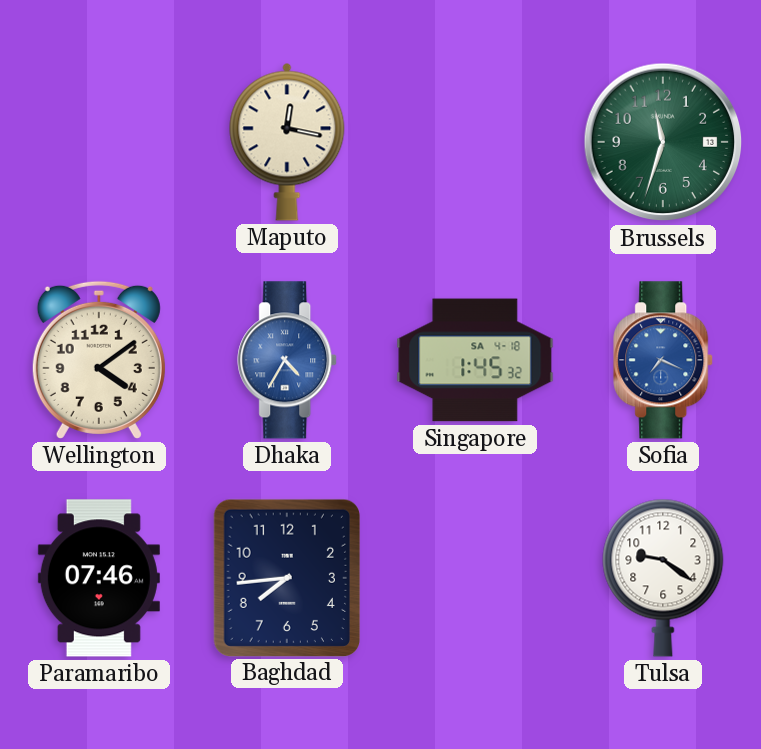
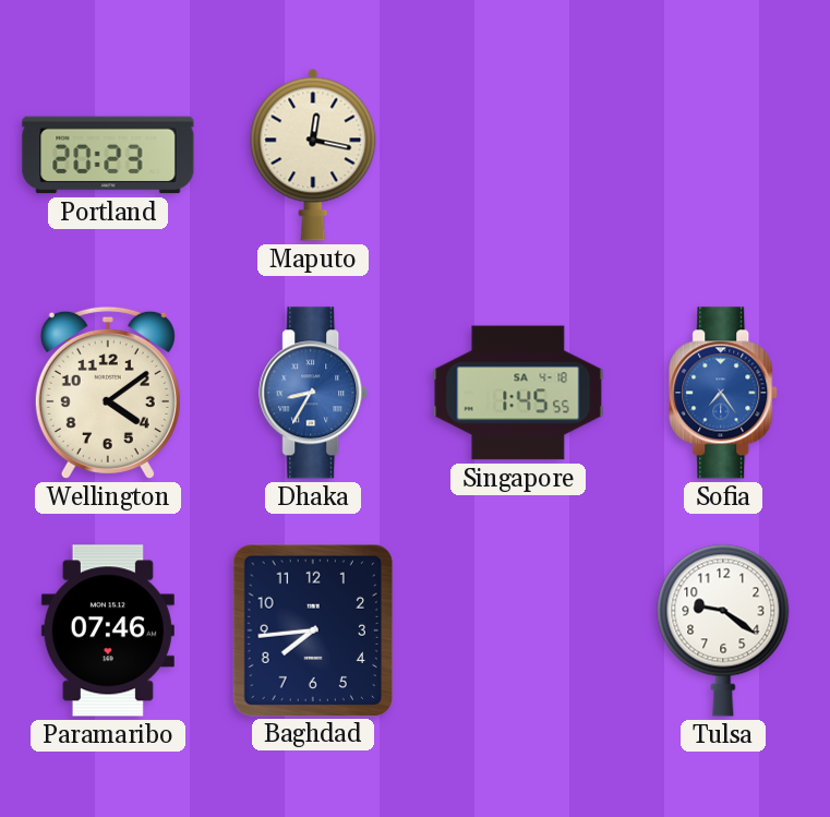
Portland: none -> 20:23
Brussels: 11:33 -> none
Dhaka: 4:35 -> 8:35
Singapore: 1:45:32 -> 1:45:55
Sofia: 7:19 -> 7:24
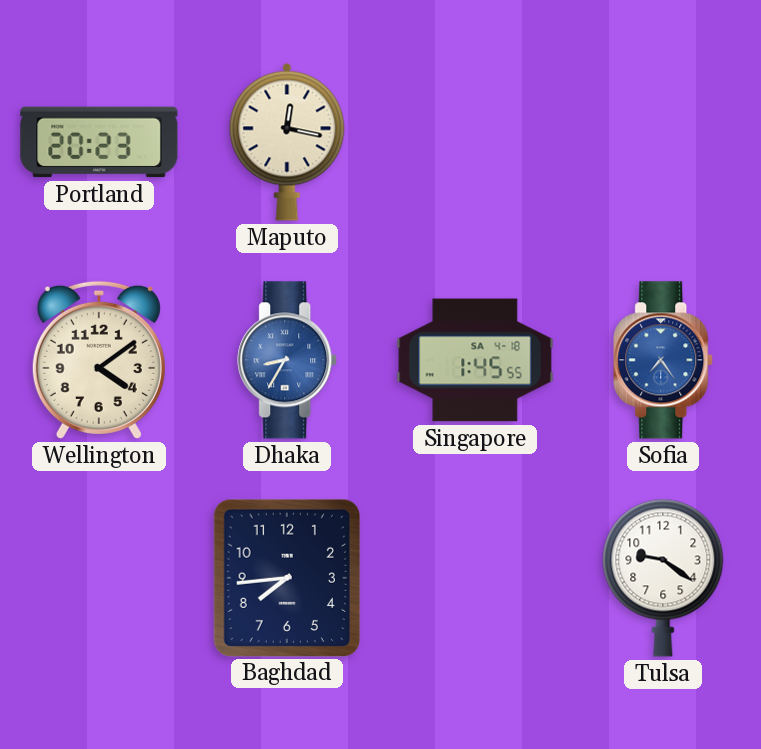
Paramaribo: 07:46 -> none
